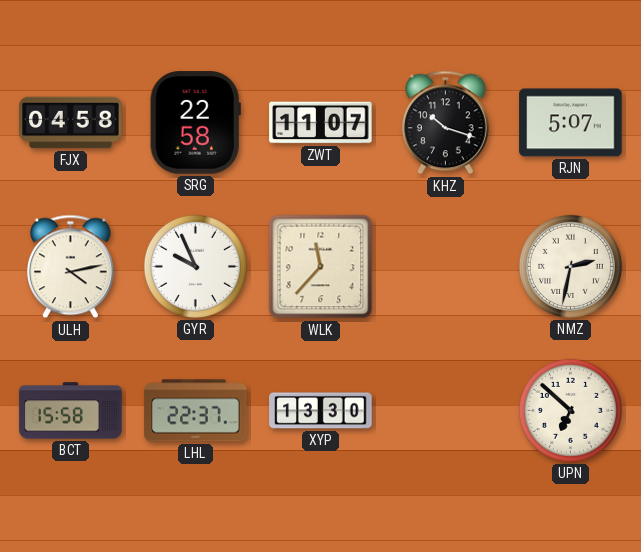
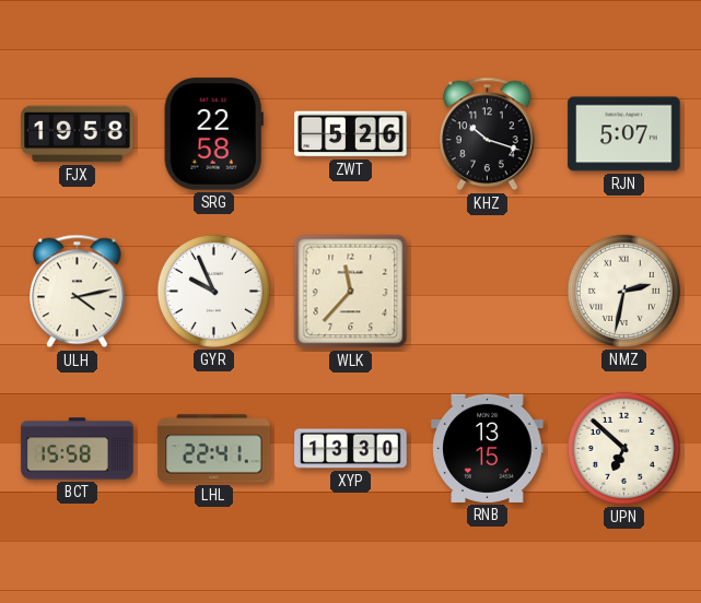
FJX: 04:58 -> 19:58
ZWT: 11:07 -> 5:26
LHL: 22:37 -> 22:41
RNB: none -> 13:15
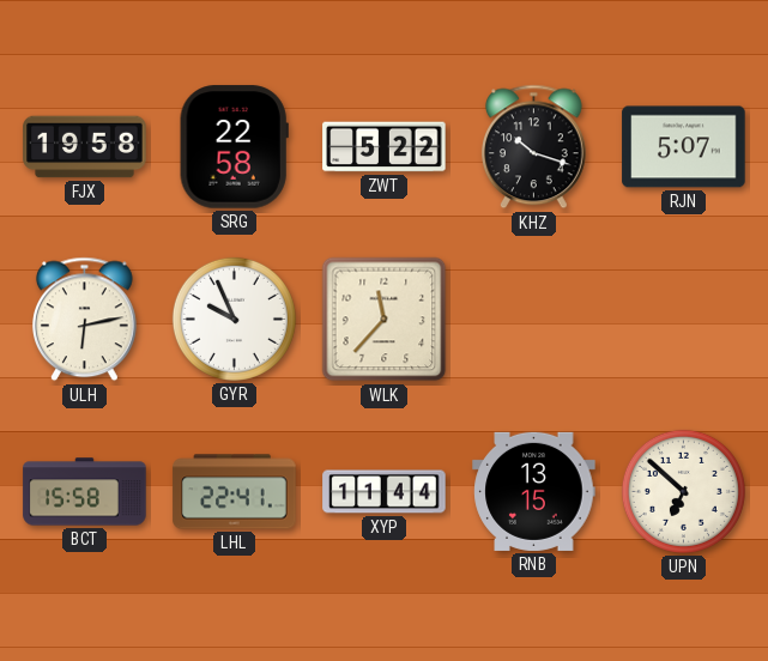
ZWT: 5:26 -> 5:22
ULH: 4:13 -> 6:13
NMZ: 2:32 -> none
XYP: 13:30 -> 11:44
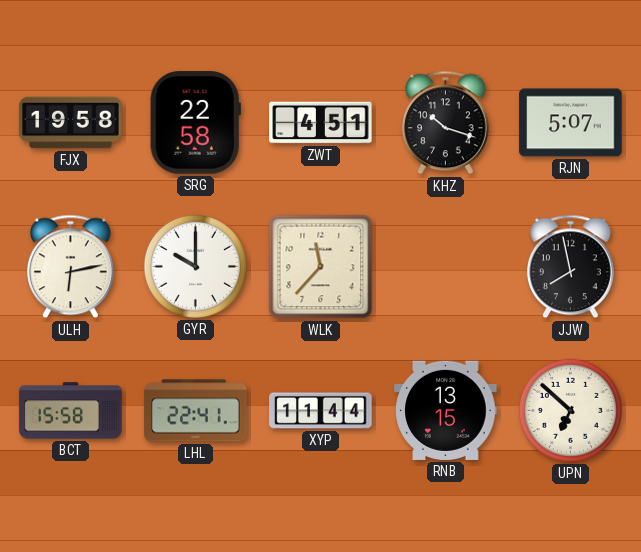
ZWT: 5:22 -> 4:51
GYR: 9:56 -> 10:00
JJW: none -> 7:58
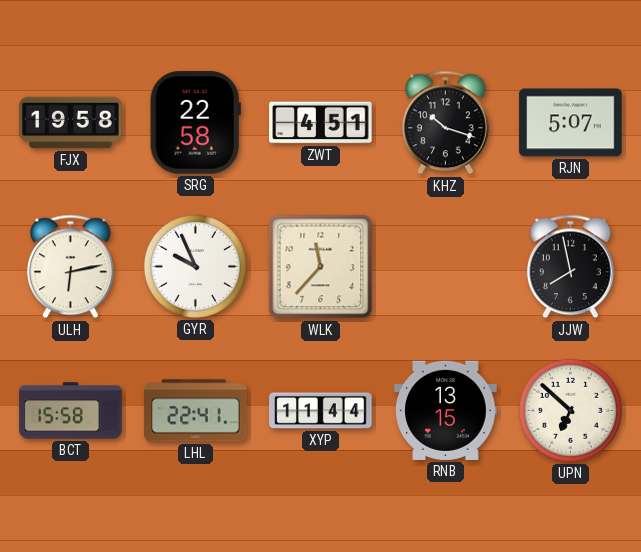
GYR: 10:00 -> 9:56
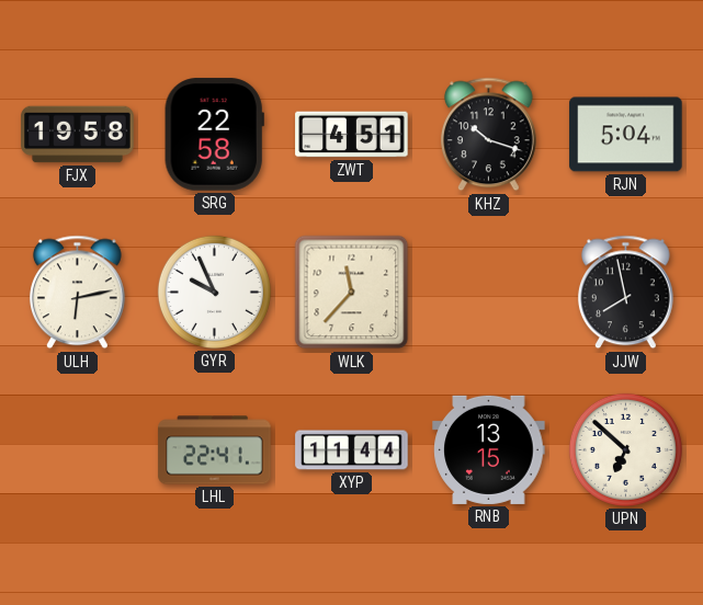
RJN: 5:07 -> 5:04
BCT: 15:58 -> none
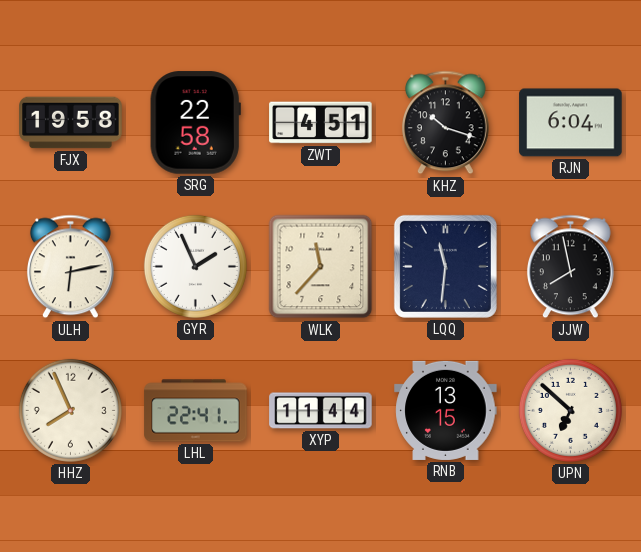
RJN: 5:04 -> 6:04
GYR: 9:56 -> 1:56
LQQ: none -> 11:31
HHZ: none -> 7:56
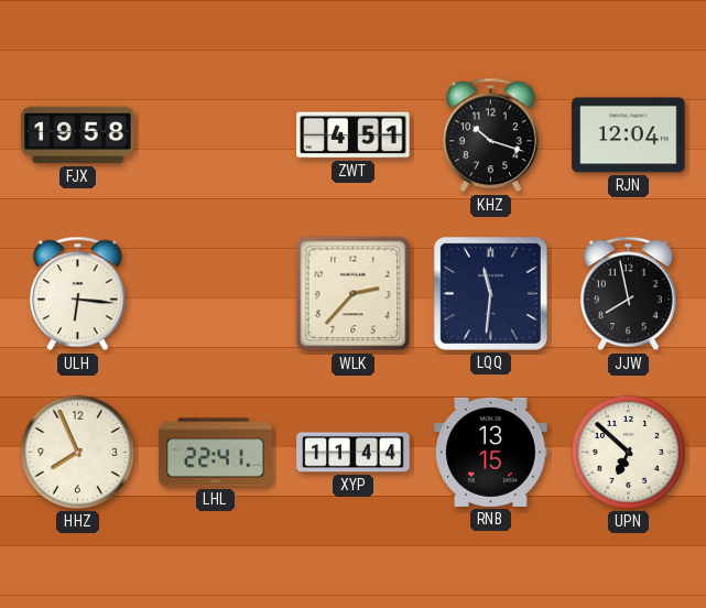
SRG: 22:58 -> none
RJN: 6:04 -> 12:04
ULH: 6:13 -> 6:16
GYR: 1:56 -> none
WLK: 11:37 -> 2:37
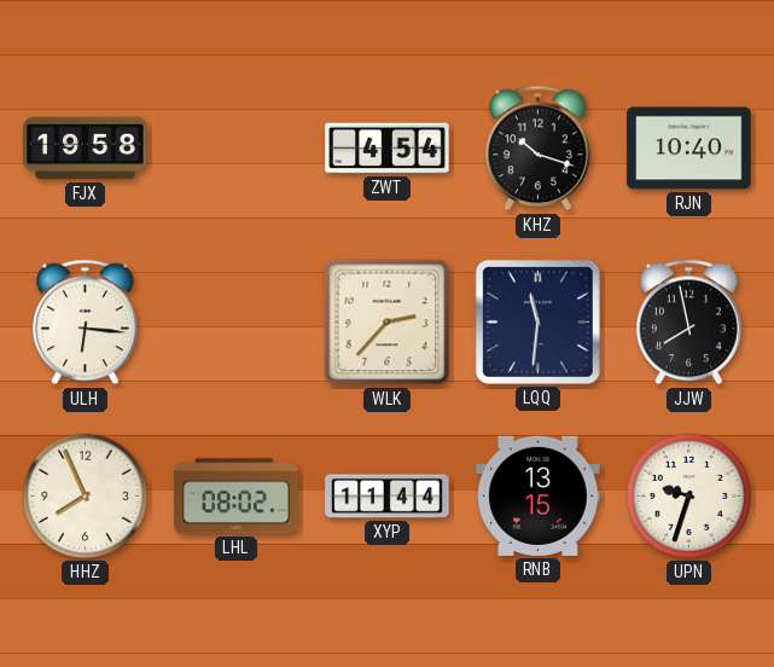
ZWT: 4:51 -> 4:54
RJN: 12:04 -> 10:40
LHL: 22:41 -> 08:02
UPN: 6:52 -> 9:33
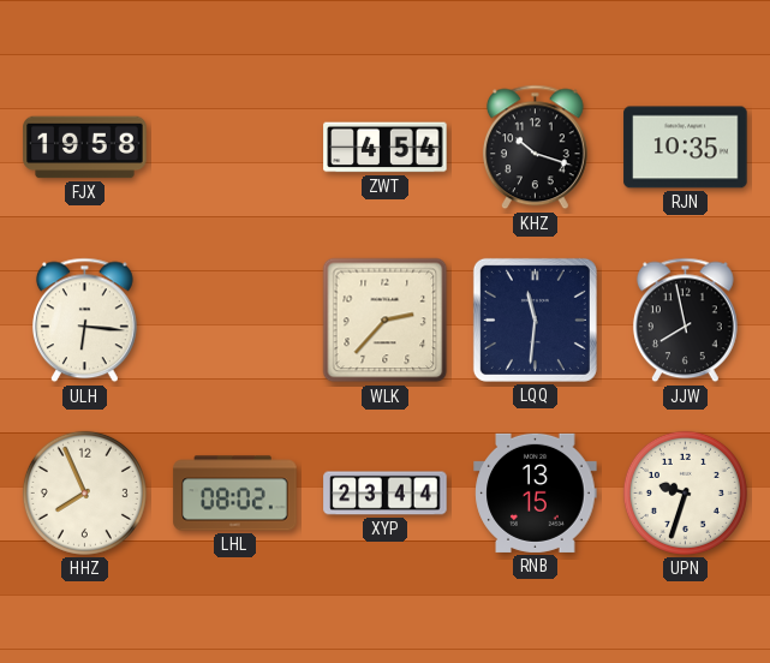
RJN: 10:40 -> 10:35
XYP: 11:44 -> 23:44
